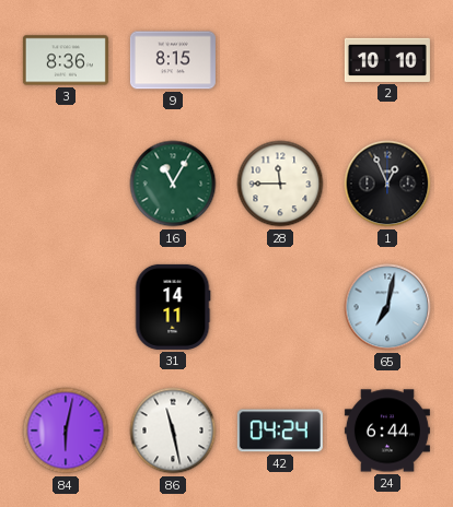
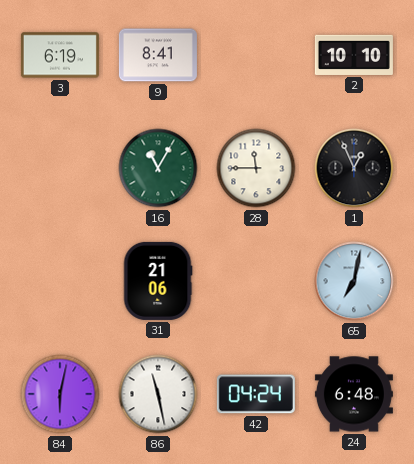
3: 8:36 -> 6:19
9: 8:15 -> 8:41
31: 14:11 -> 21:06
24: 6:44 -> 6:48
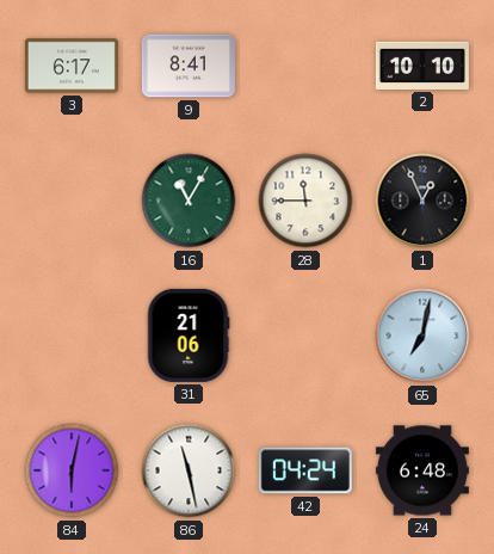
3: 6:19 -> 6:17
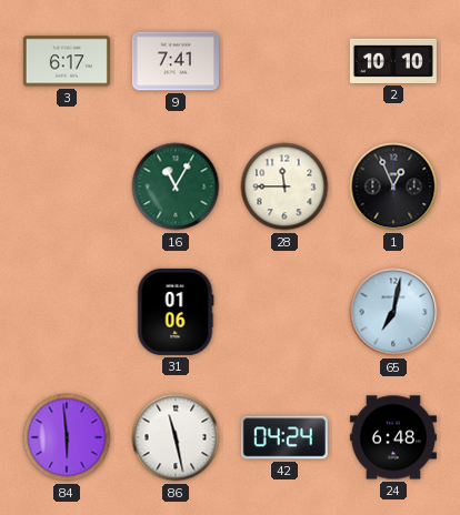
9: 8:41 -> 7:41
31: 21:06 -> 01:06
84: 6:02 -> 5:59
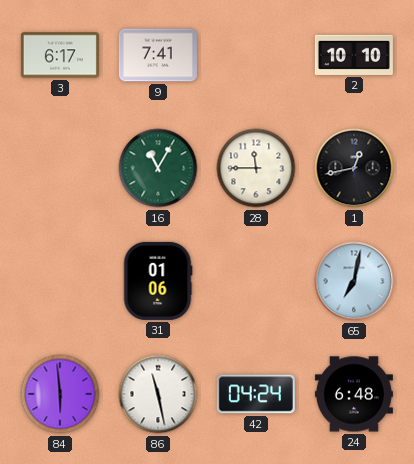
1: 12:56 -> 12:43
